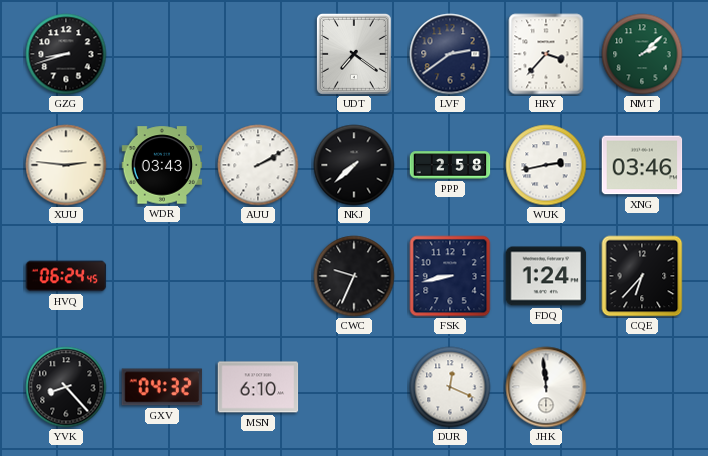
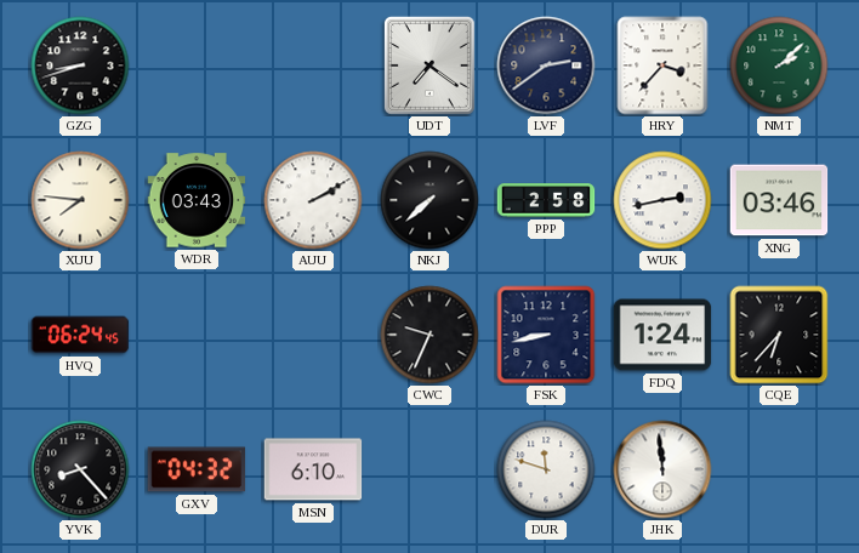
XUU: 2:46 -> 7:46
DUR: 12:19 -> 11:48
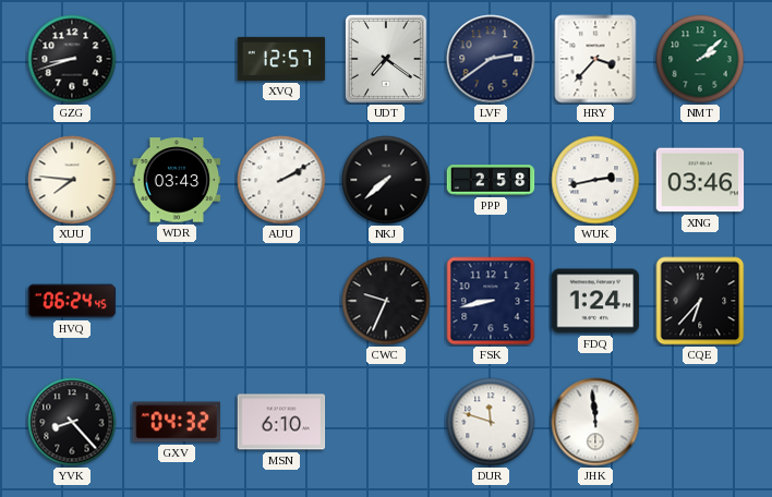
XVQ: none -> 12:57
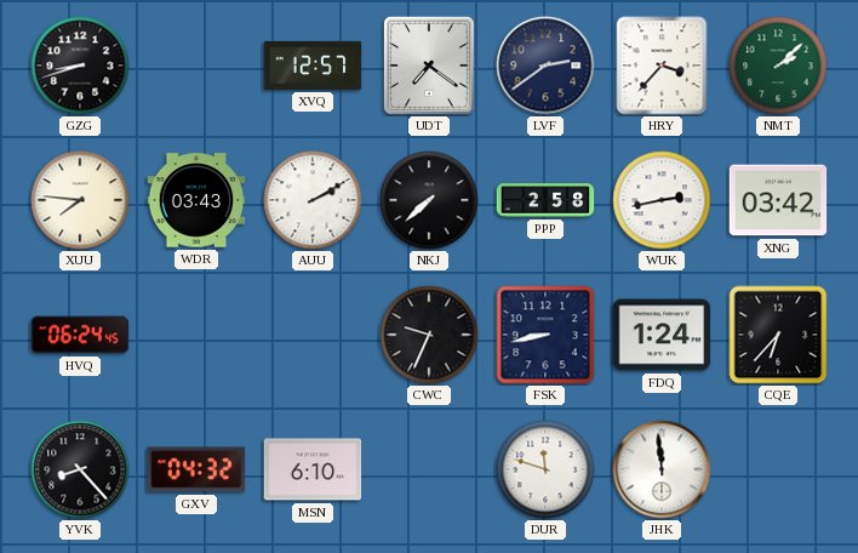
XNG: 03:46 -> 03:42
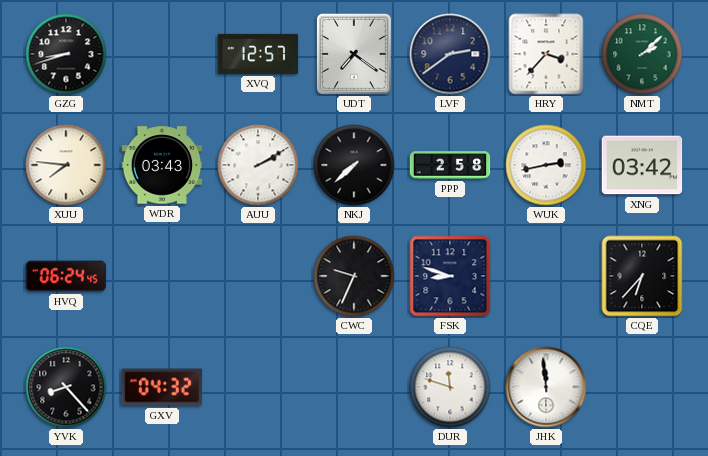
FSK: 8:43 -> 8:48
FDQ: 1:24 -> none
MSN: 6:10 -> none
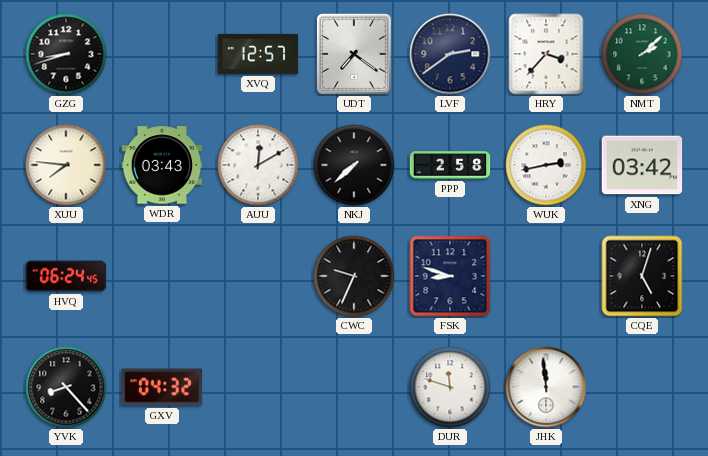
AUU: 2:10 -> 12:10
CQE: 6:37 -> 5:03
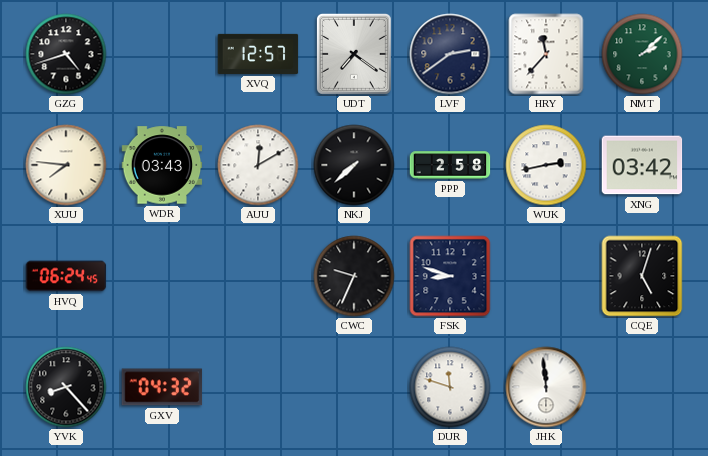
GZG: 8:42 -> 4:42
HRY: 3:37 -> 11:37
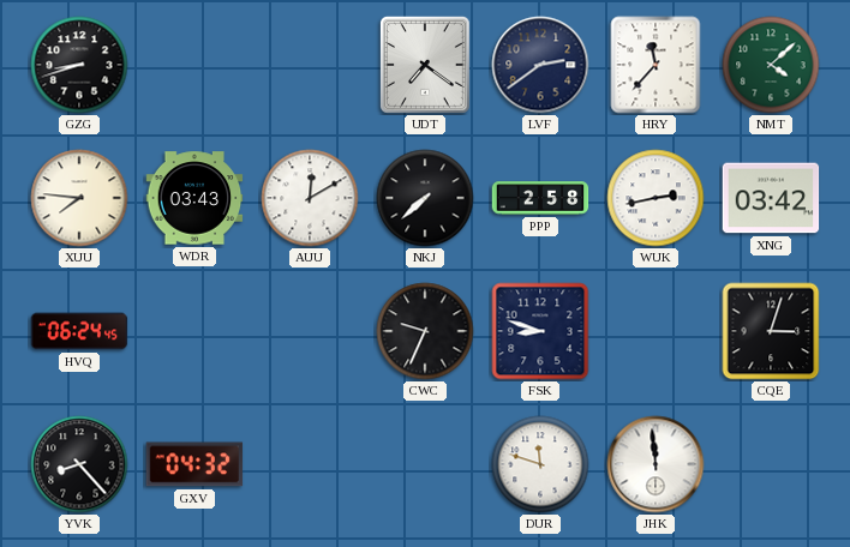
GZG: 4:42 -> 8:42
XVQ: 12:57 -> none
NMT: 2:08 -> 4:08
CQE: 5:03 -> 3:03
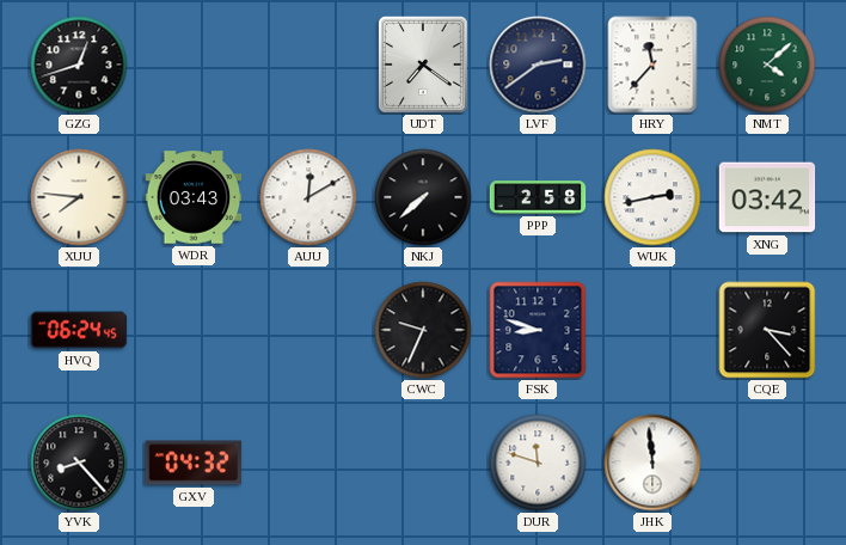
GZG: 8:42 -> 12:42
CQE: 3:03 -> 3:23
